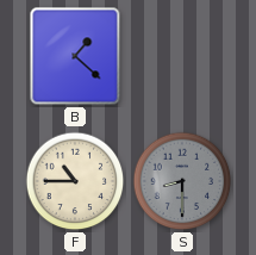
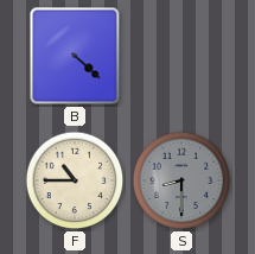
B: 1:22 -> 4:22
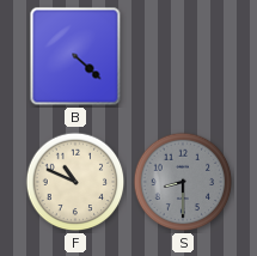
F: 10:45 -> 10:49
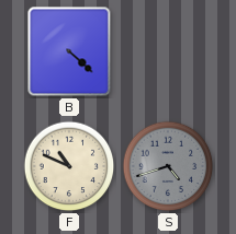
S: 8:30 -> 4:42
